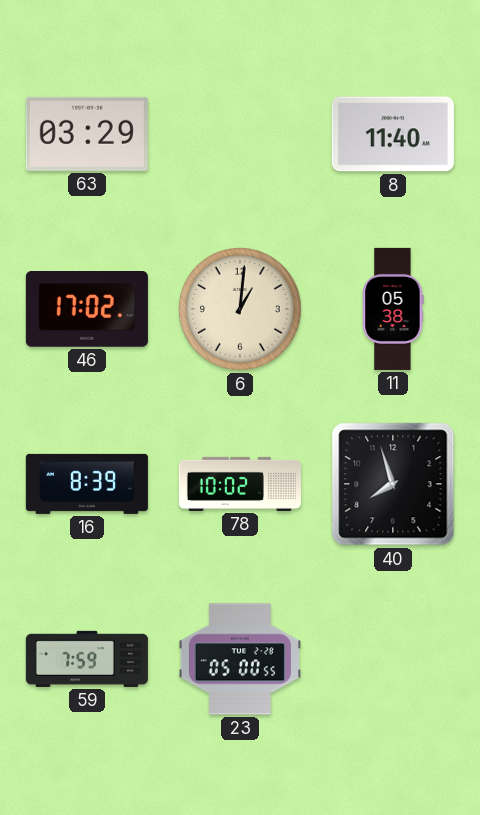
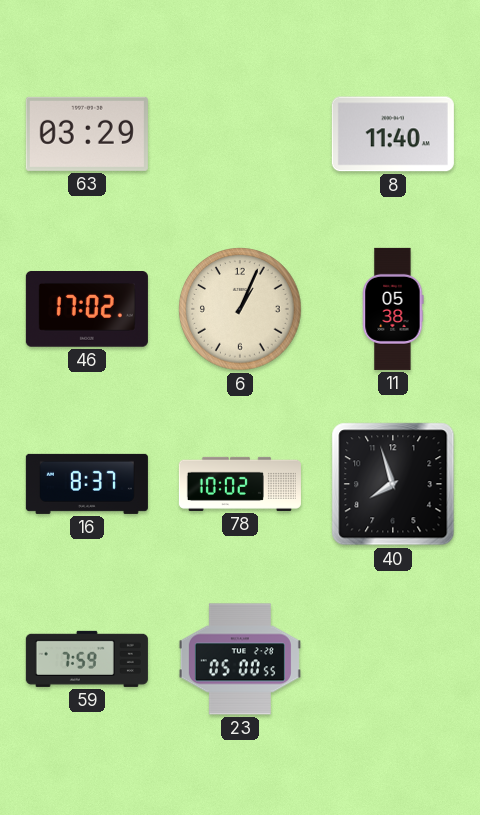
6: 1:01 -> 1:04
16: 8:39 -> 8:37
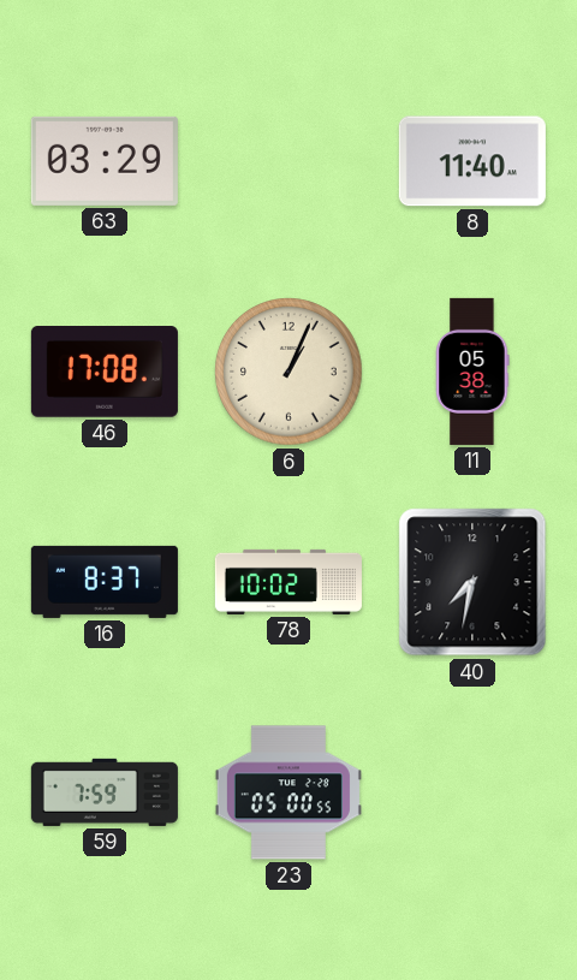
46: 17:02 -> 17:08
40: 7:57 -> 7:32
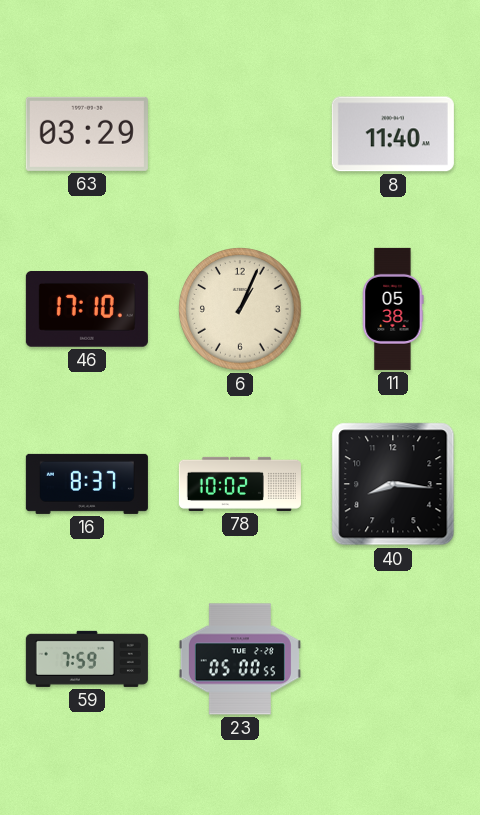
46: 17:08 -> 17:10
40: 7:32 -> 8:16
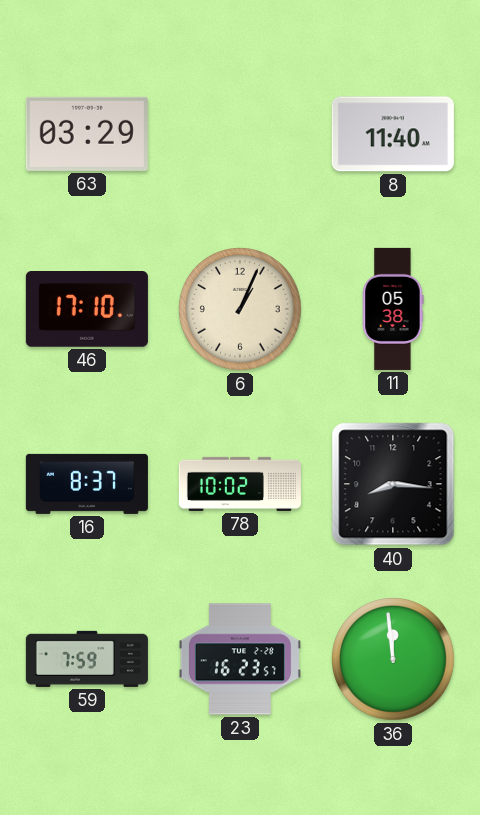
23: 05:00 -> 16:23
36: none -> 11:59
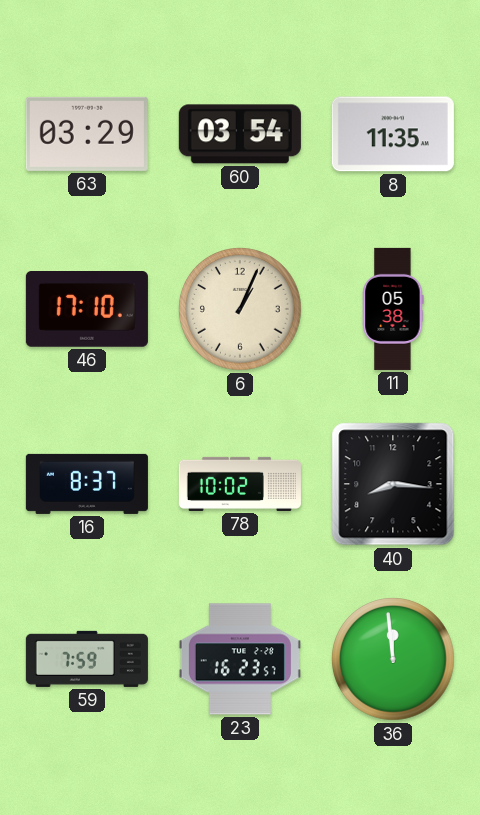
60: none -> 03:54
8: 11:40 -> 11:35
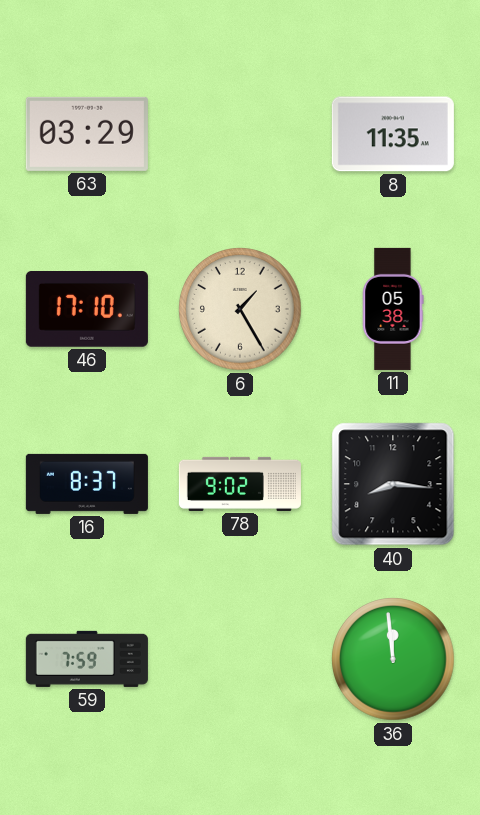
60: 03:54 -> none
6: 1:04 -> 1:25
78: 10:02 -> 9:02
23: 16:23 -> none
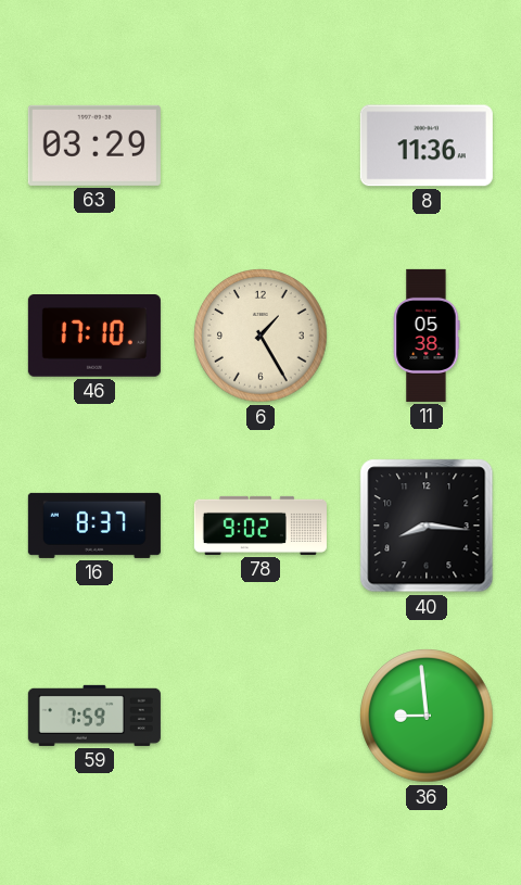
8: 11:35 -> 11:36
36: 11:59 -> 8:59
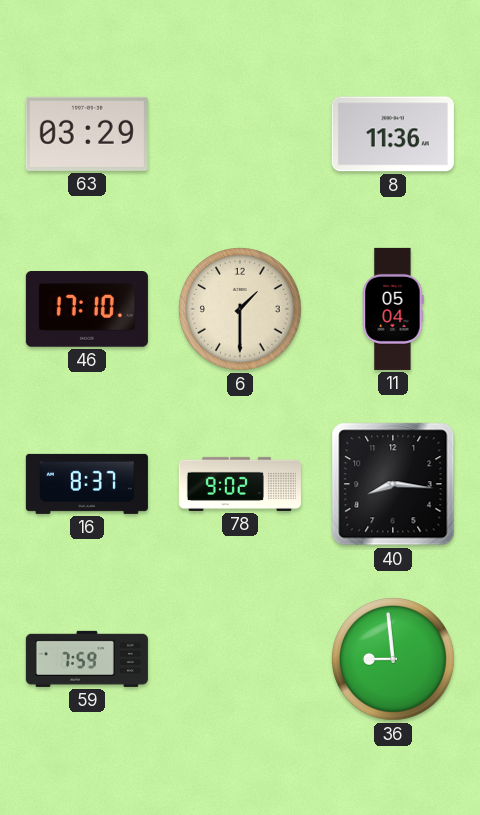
6: 1:25 -> 1:30
11: 05:38 -> 05:04
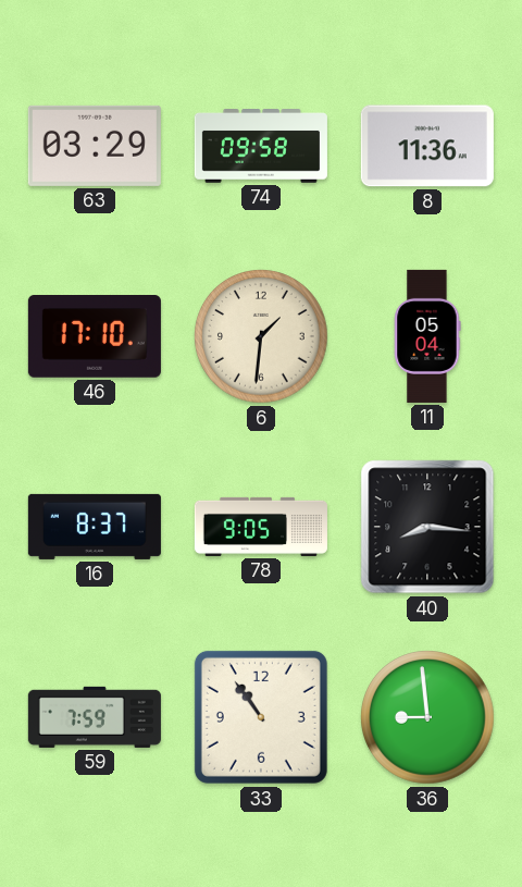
74: none -> 09:58
6: 1:30 -> 1:31
78: 9:02 -> 9:05
33: none -> 10:54
